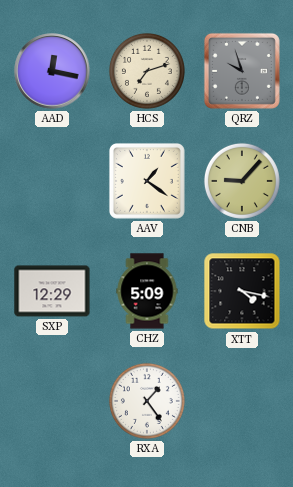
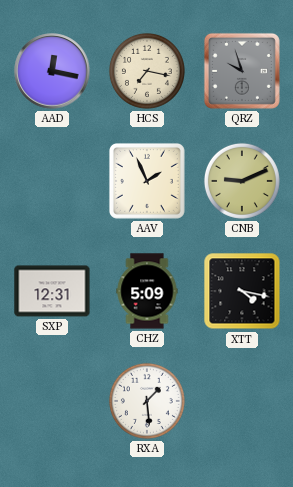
HCS: 7:12 -> 7:17
AAV: 1:21 -> 1:56
CNB: 9:07 -> 9:11
SXP: 12:29 -> 12:31
RXA: 1:24 -> 1:29
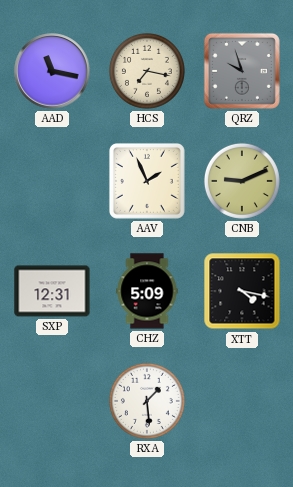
AAD: 12:17 -> 11:17
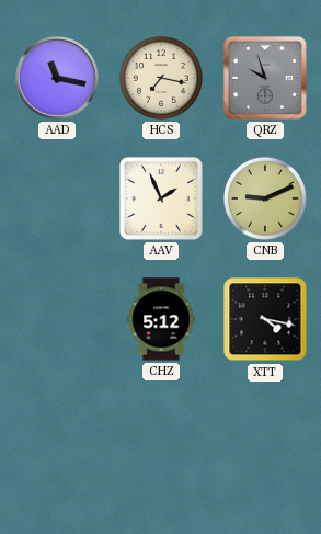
SXP: 12:31 -> none
CHZ: 5:09 -> 5:12
RXA: 1:29 -> none
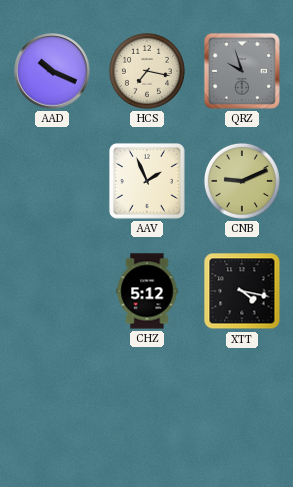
AAD: 11:17 -> 10:19
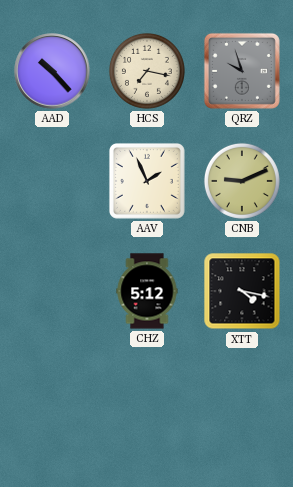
AAD: 10:19 -> 10:23
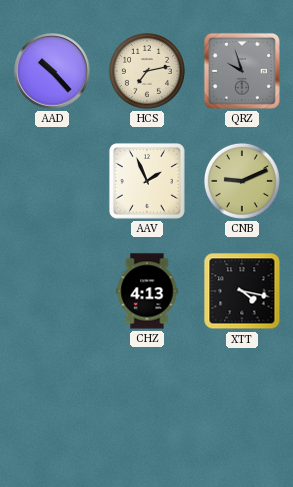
HCS: 7:17 -> 7:13
CHZ: 5:12 -> 4:13
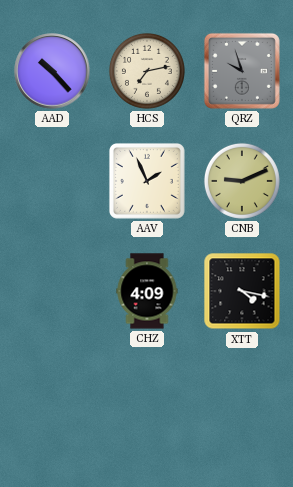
CHZ: 4:13 -> 4:09
